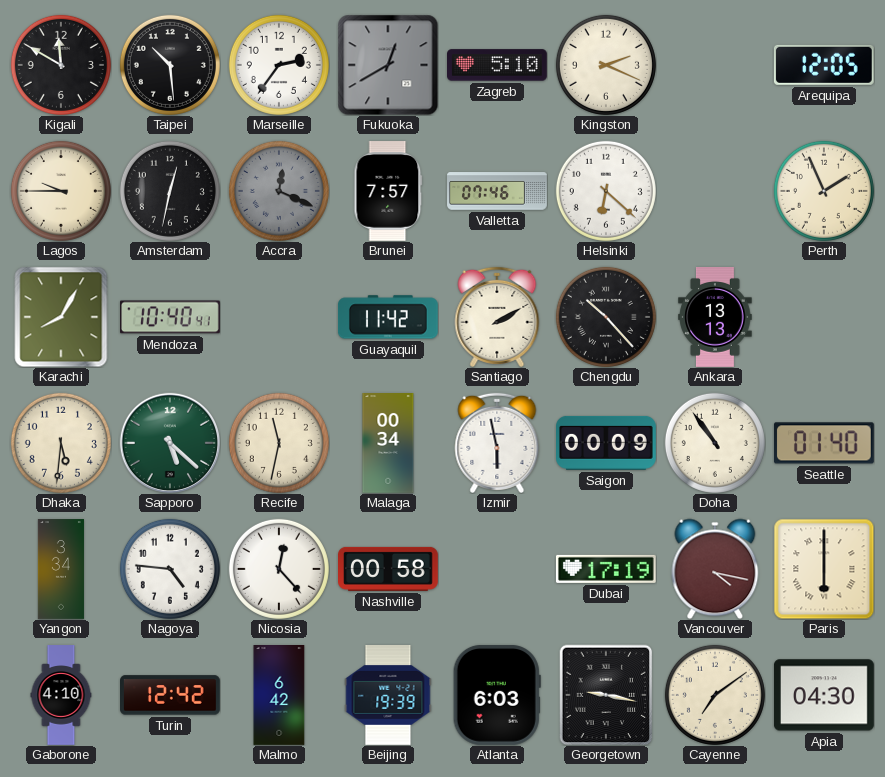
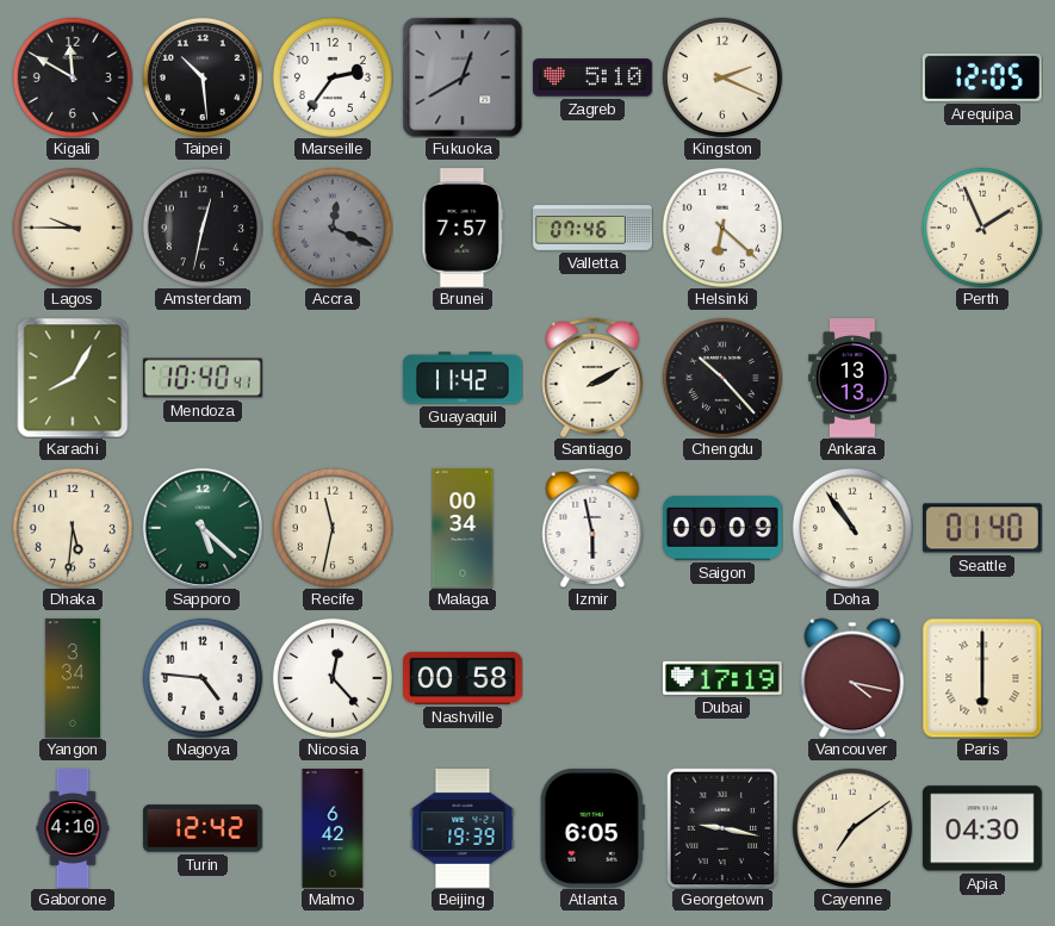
Atlanta: 6:03 -> 6:05
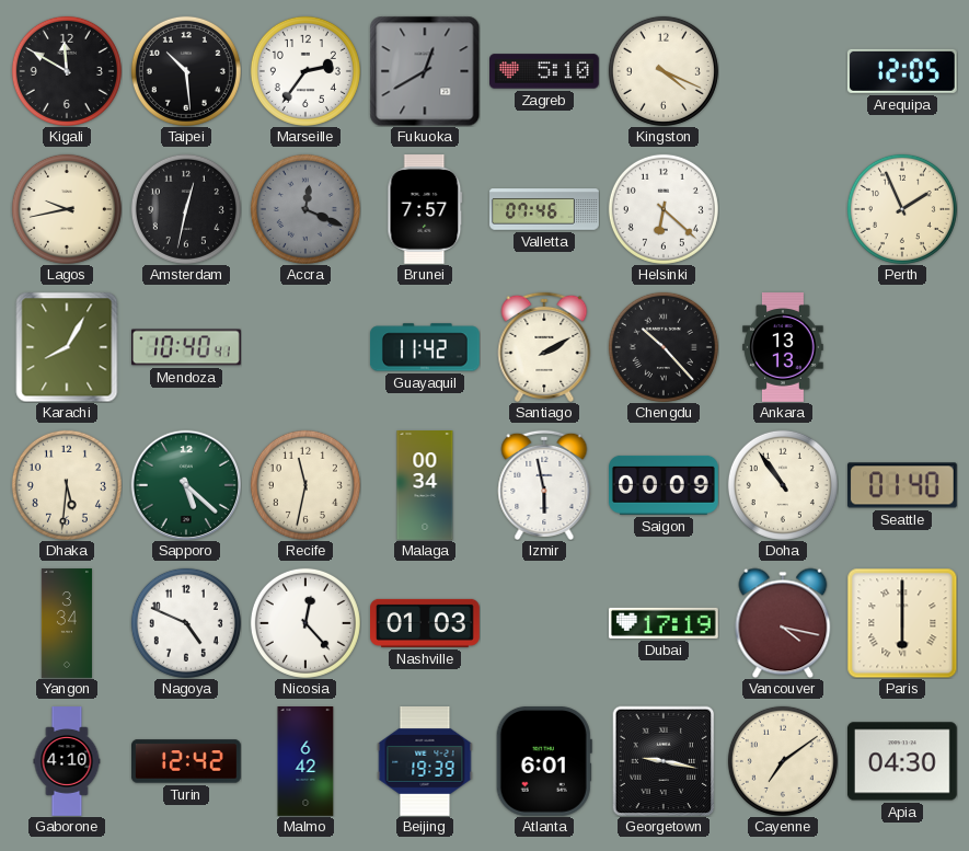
Kingston: 2:19 -> 4:19
Lagos: 9:45 -> 9:43
Nagoya: 4:46 -> 4:49
Nashville: 00:58 -> 01:03
Atlanta: 6:05 -> 6:01
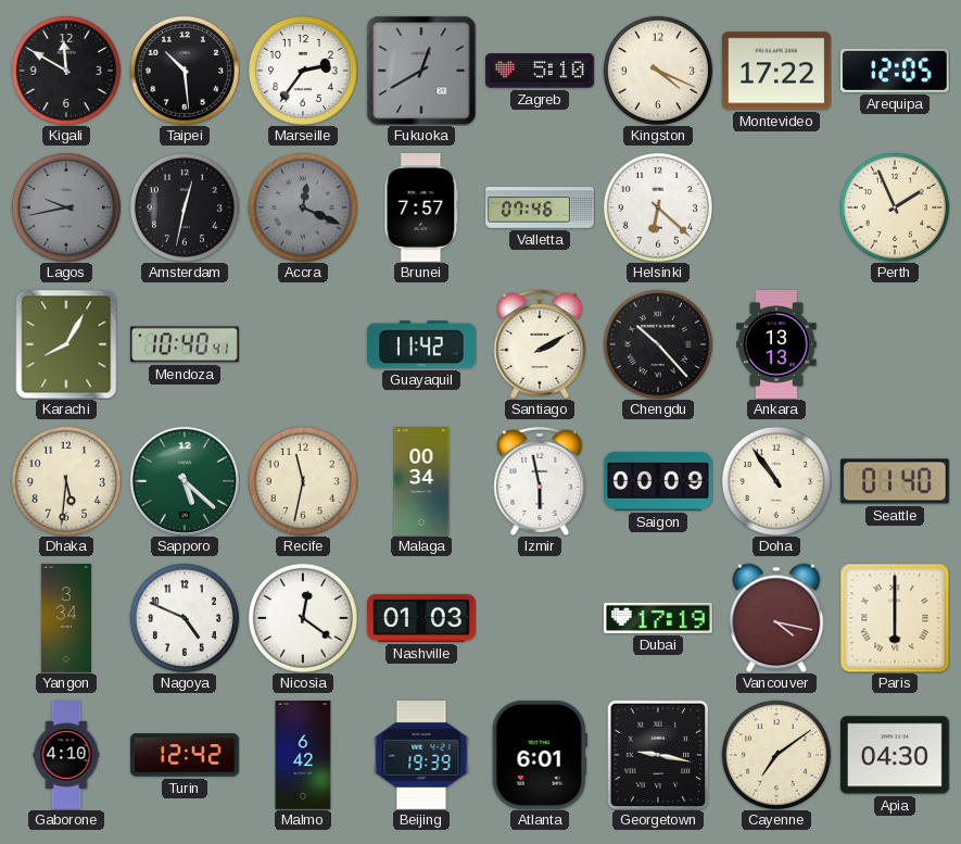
Montevideo: none -> 17:22
Lagos dial: cream -> grey
Nicosia: 12:23 -> 12:21
